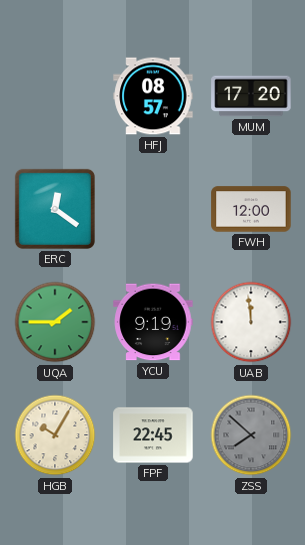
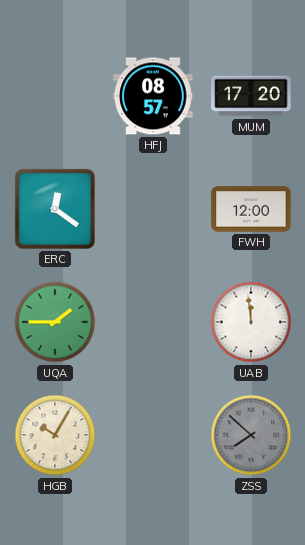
YCU: 9:19 -> none
FPF: 22:45 -> none
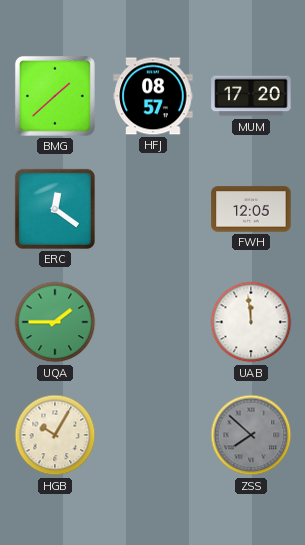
BMG: none -> 1:38
FWH: 12:00 -> 12:05
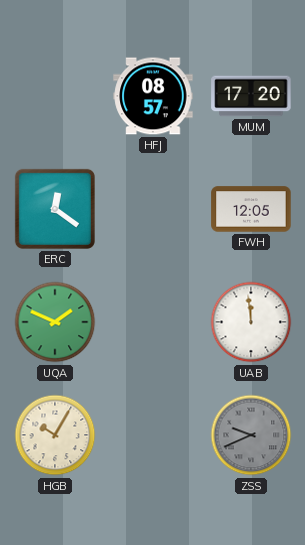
BMG: 1:38 -> none
UQA: 1:45 -> 1:49
ZSS: 7:52 -> 9:41
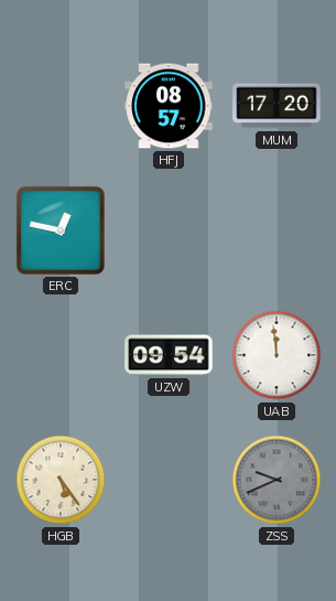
ERC: 12:21 -> 12:47
FWH: 12:05 -> none
UQA: 1:49 -> none
UZW: none -> 09:54
HGB: 10:05 -> 5:24
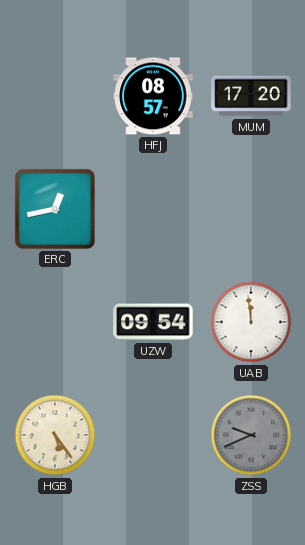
ERC: 12:47 -> 12:43
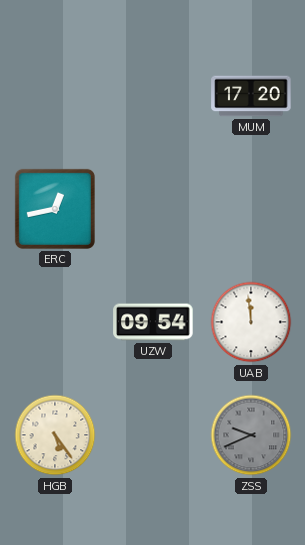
HFJ: 08:57 -> none
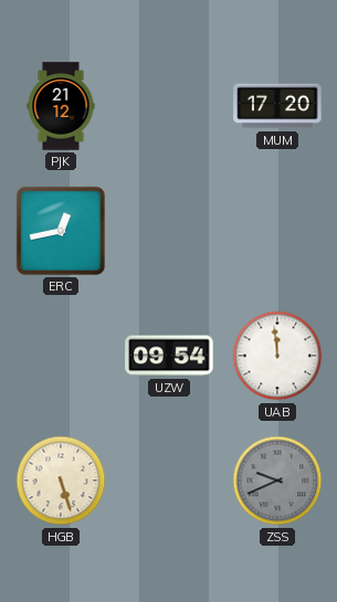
PJK: none -> 21:12
HGB: 5:24 -> 5:27
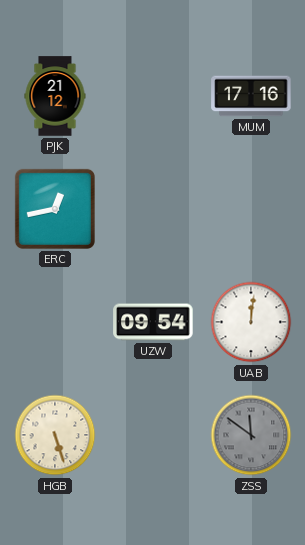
MUM: 17:20 -> 17:16
UAB: 11:59 -> 12:01
ZSS: 9:41 -> 11:51
